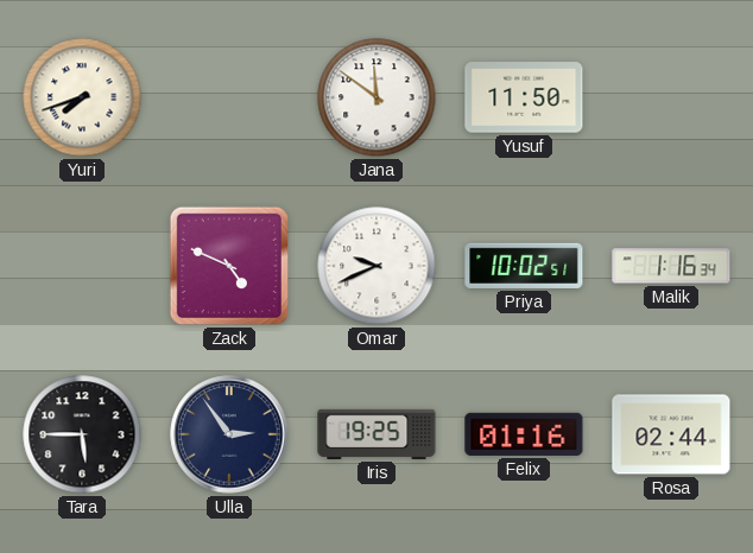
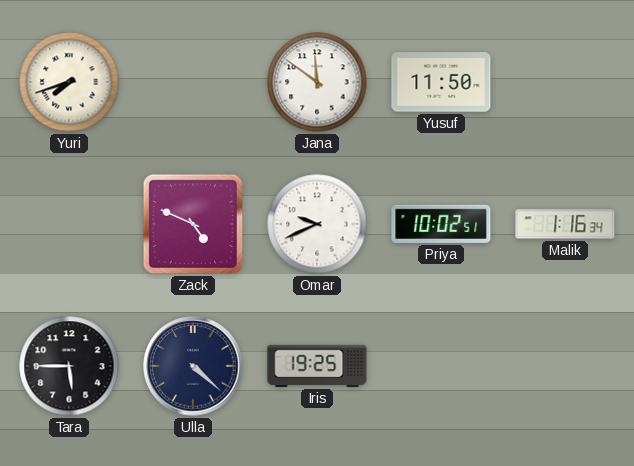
Ulla: 2:54 -> 4:22
Felix: 01:16 -> none
Rosa: 02:44 -> none
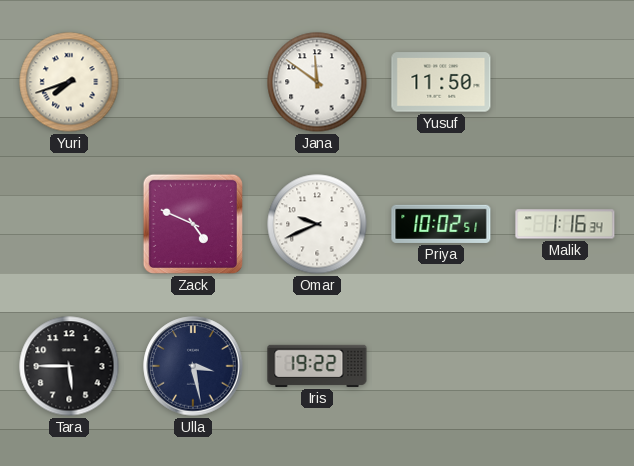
Ulla: 4:22 -> 3:28
Iris: 19:25 -> 19:22
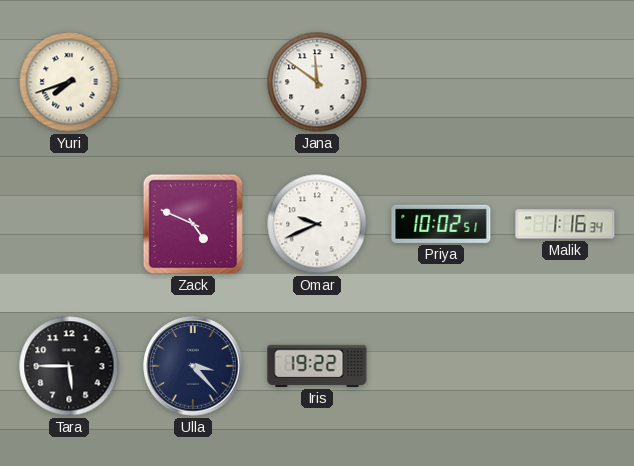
Yusuf: 11:50 -> none
Ulla: 3:28 -> 3:23
